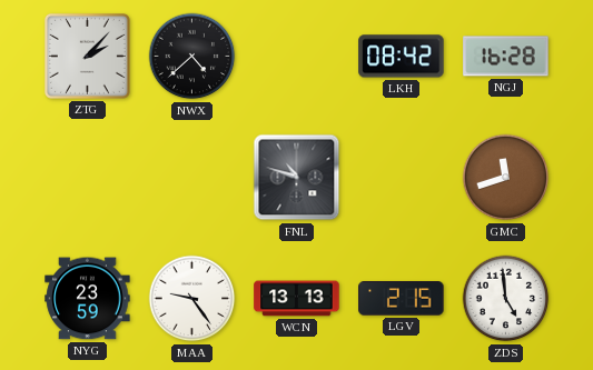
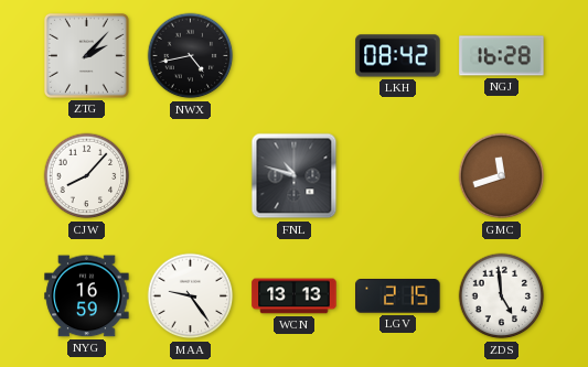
NWX: 4:38 -> 4:43
CJW: none -> 8:07
NYG: 23:59 -> 16:59
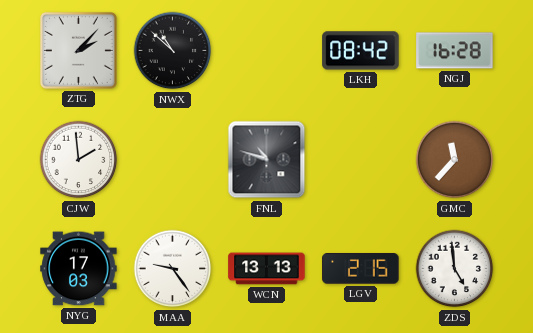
NWX: 4:43 -> 10:52
CJW: 8:07 -> 1:59
GMC: 11:42 -> 11:37
NYG: 16:59 -> 17:03
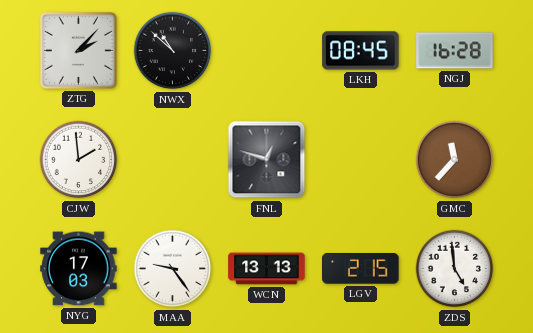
LKH: 08:42 -> 08:45
FNL: 10:48 -> 12:48
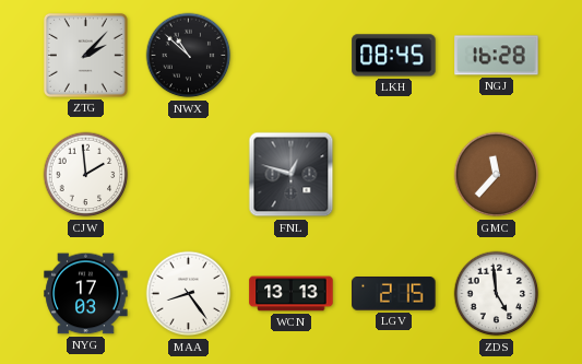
MAA: 9:24 -> 8:24
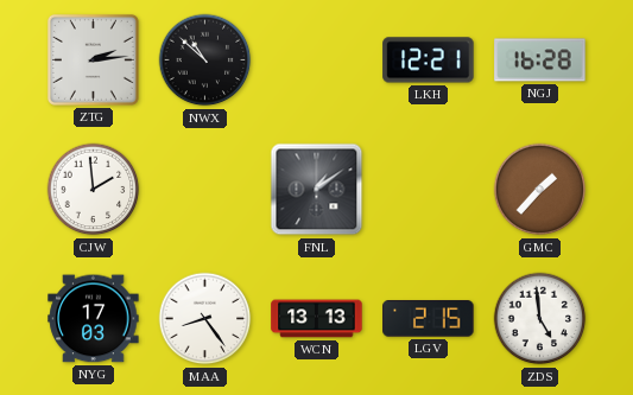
ZTG: 2:07 -> 2:14
LKH: 08:45 -> 12:21
FNL: 12:48 -> 1:09
GMC: 11:37 -> 1:37
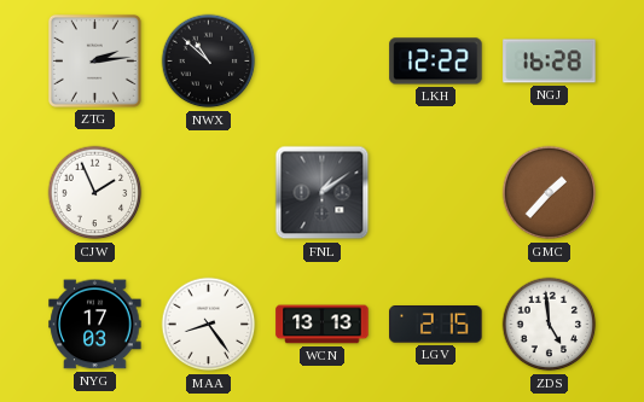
LKH: 12:21 -> 12:22
CJW: 1:59 -> 1:56
